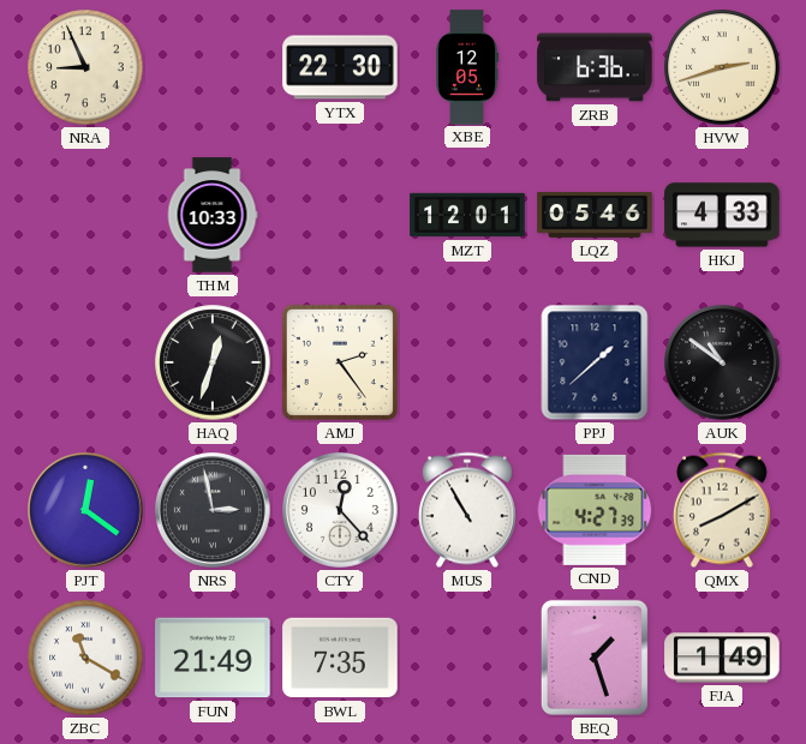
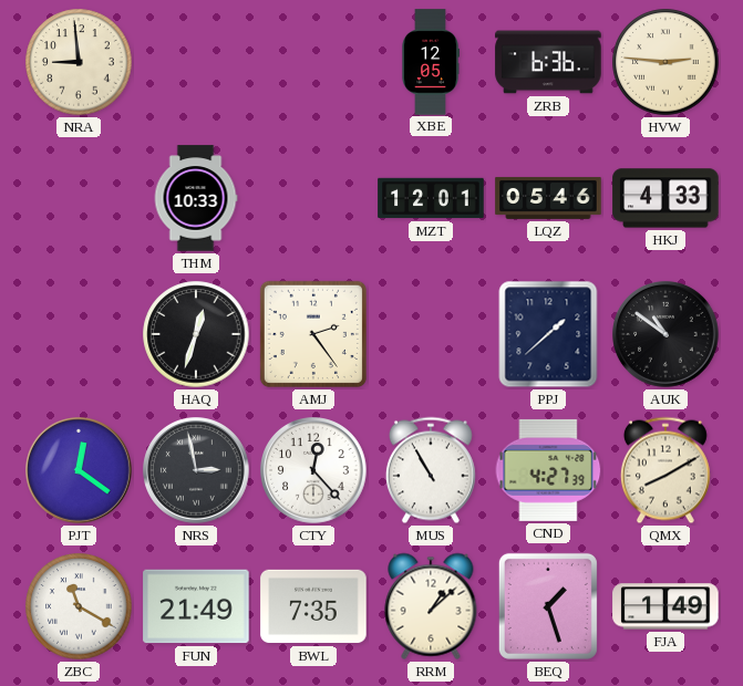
NRA: 8:56 -> 8:59
YTX: 22:30 -> none
HVW: 2:42 -> 2:46
RRM: none -> 1:08
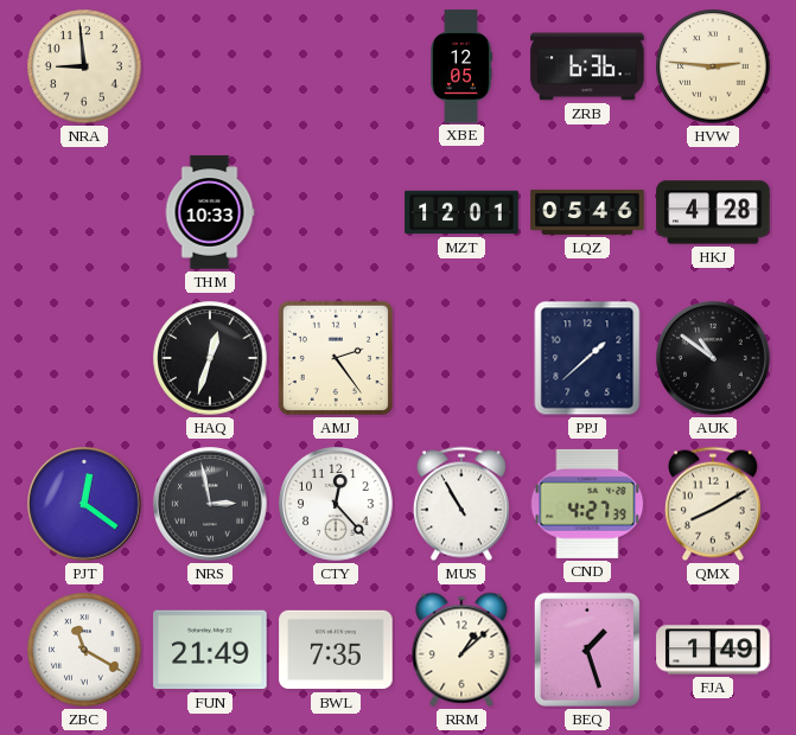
HKJ: 4:33 -> 4:28
